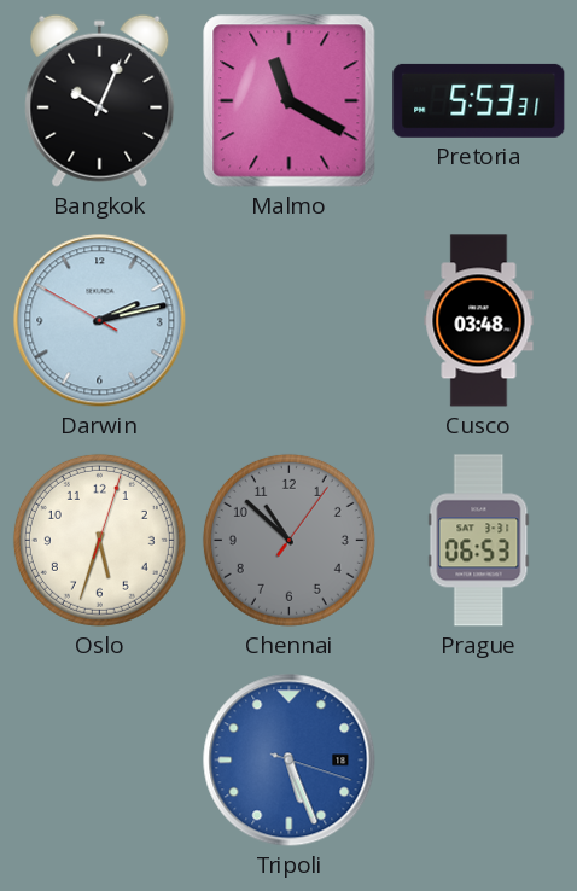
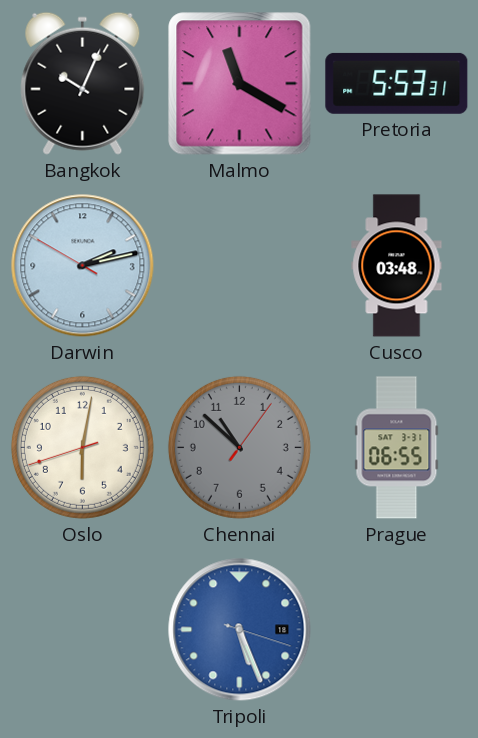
Oslo: 5:33 -> 6:01
Prague: 06:53 -> 06:55
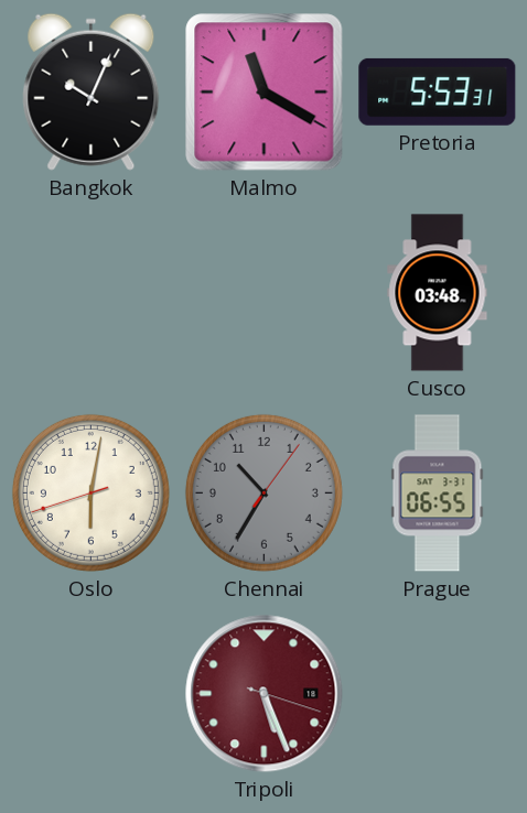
Darwin: 2:12 -> none
Chennai: 10:52 -> 10:35
Tripoli dial: blue -> burgundy
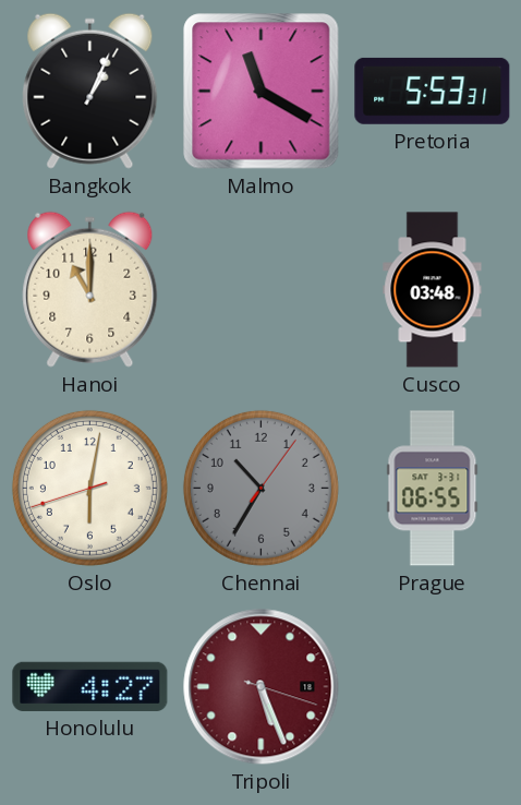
Bangkok: 10:04 -> 1:04
Hanoi: none -> 11:00
Honolulu: none -> 4:27
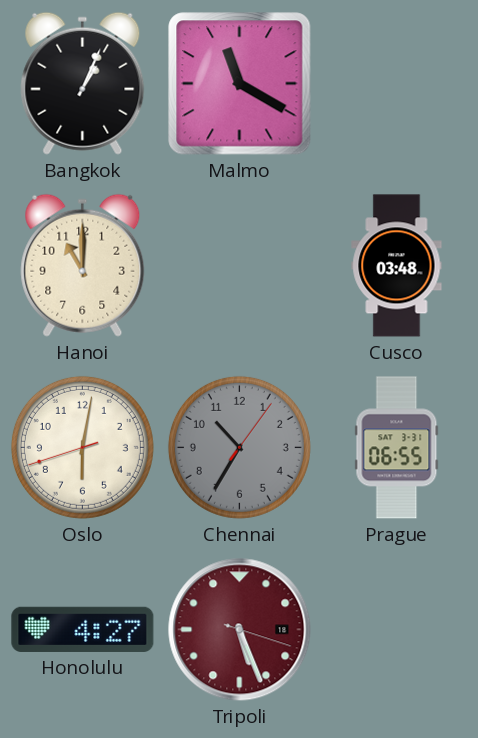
Pretoria: 5:53 -> none
